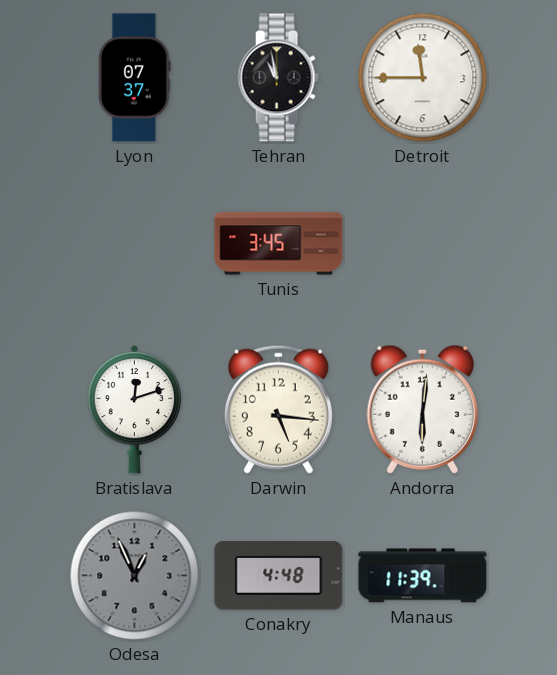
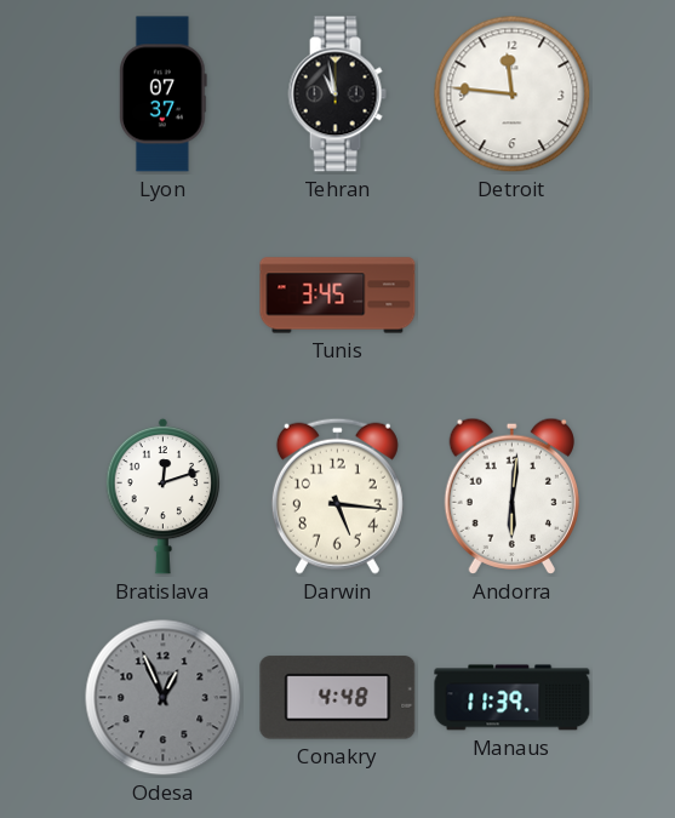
Detroit: 11:45 -> 11:46
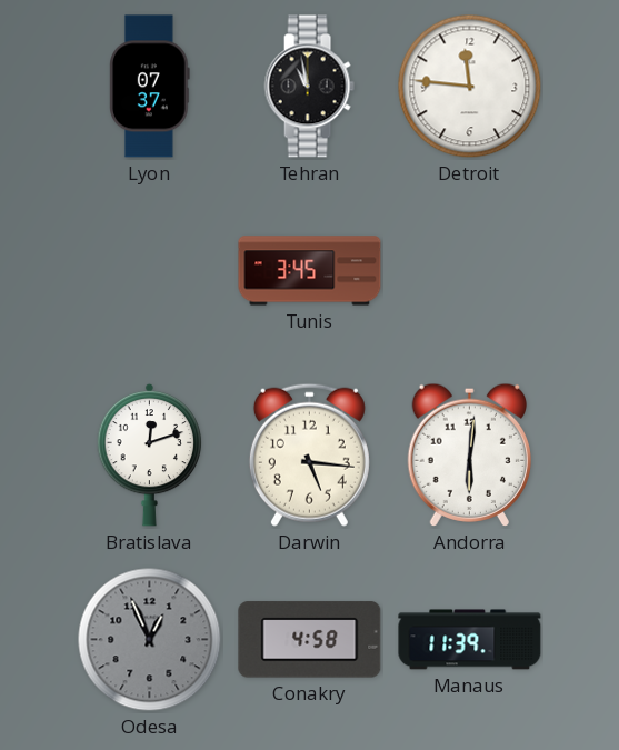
Conakry: 4:48 -> 4:58
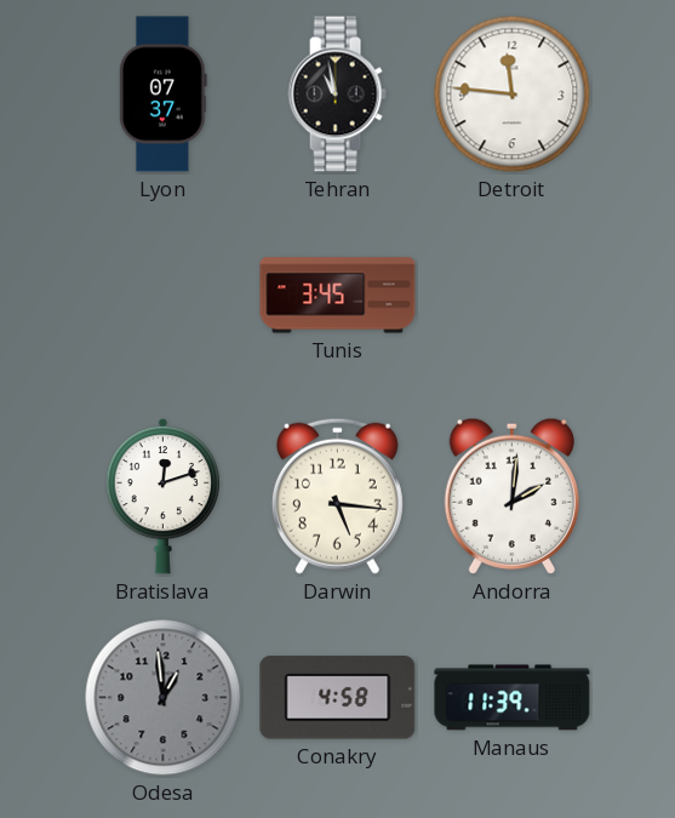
Andorra: 6:01 -> 2:01
Odesa: 12:56 -> 12:59
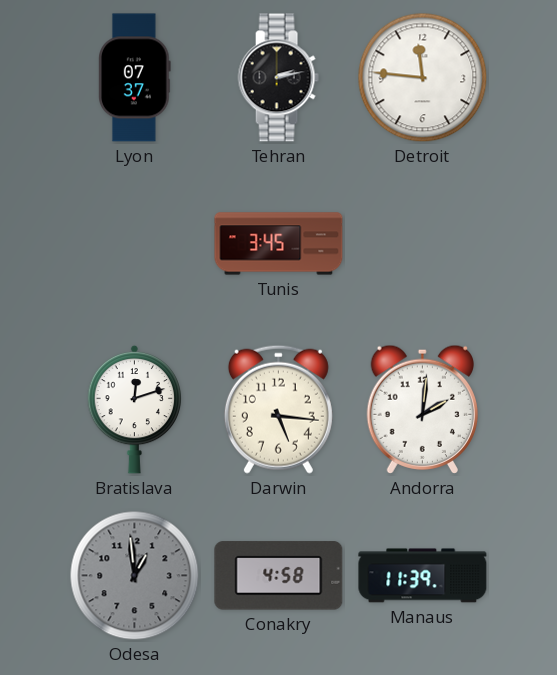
Tehran: 10:58 -> 2:13
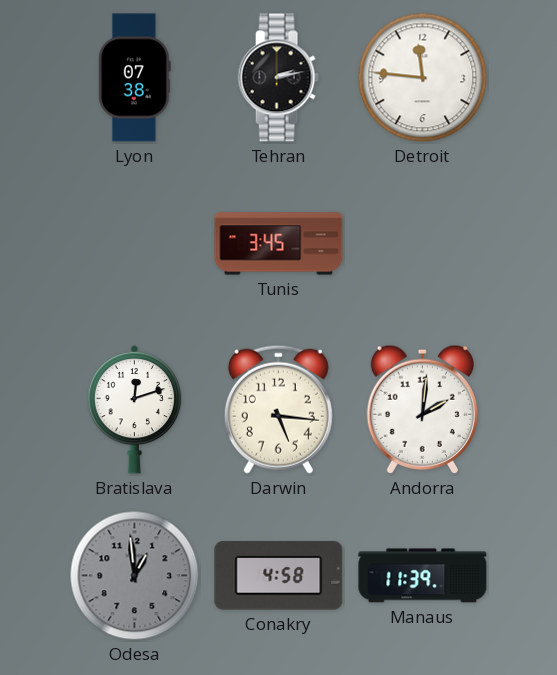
Lyon: 07:37 -> 07:38
